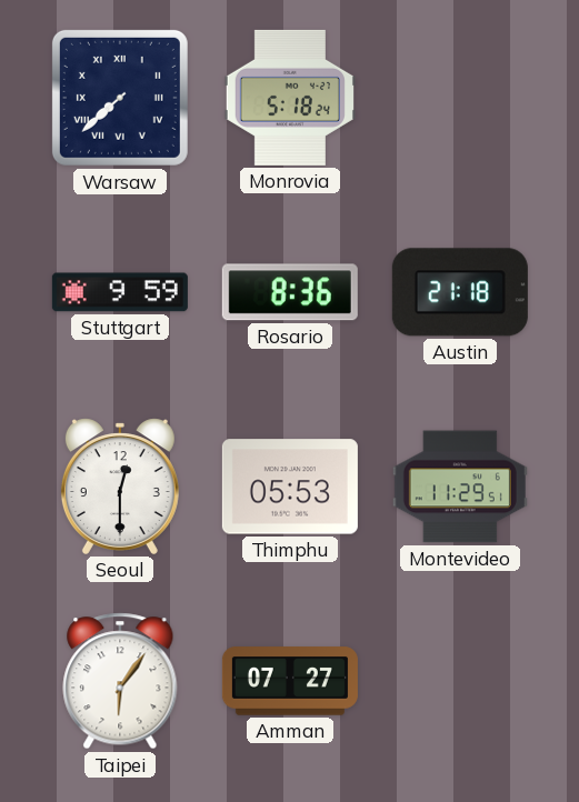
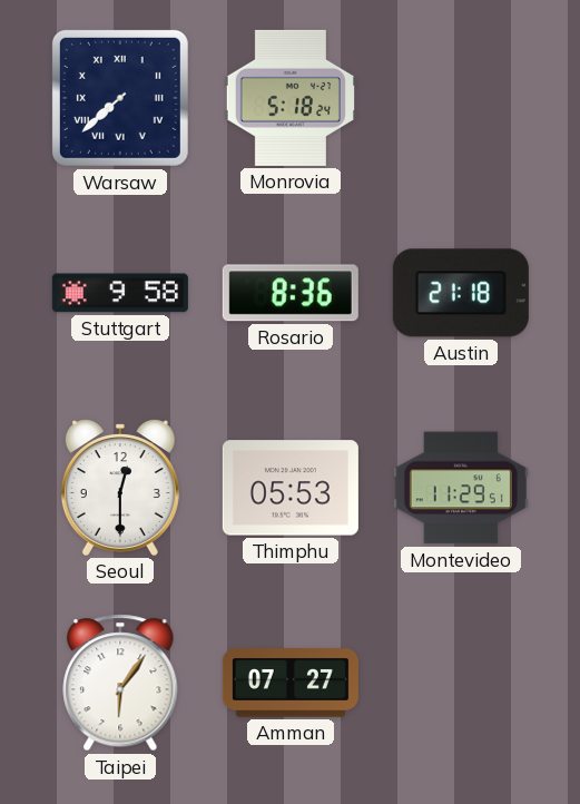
Stuttgart: 9:59 -> 9:58
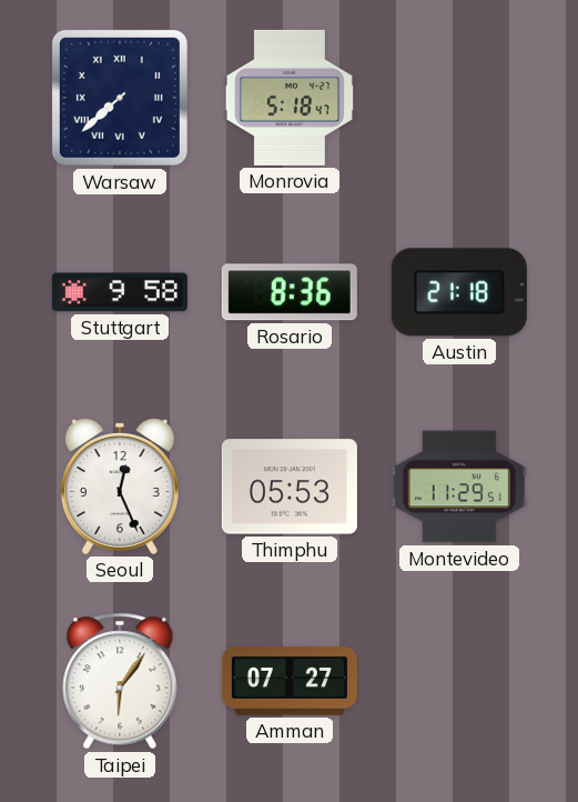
Monrovia: 5:18:24 -> 5:18:47
Seoul: 12:30 -> 12:26
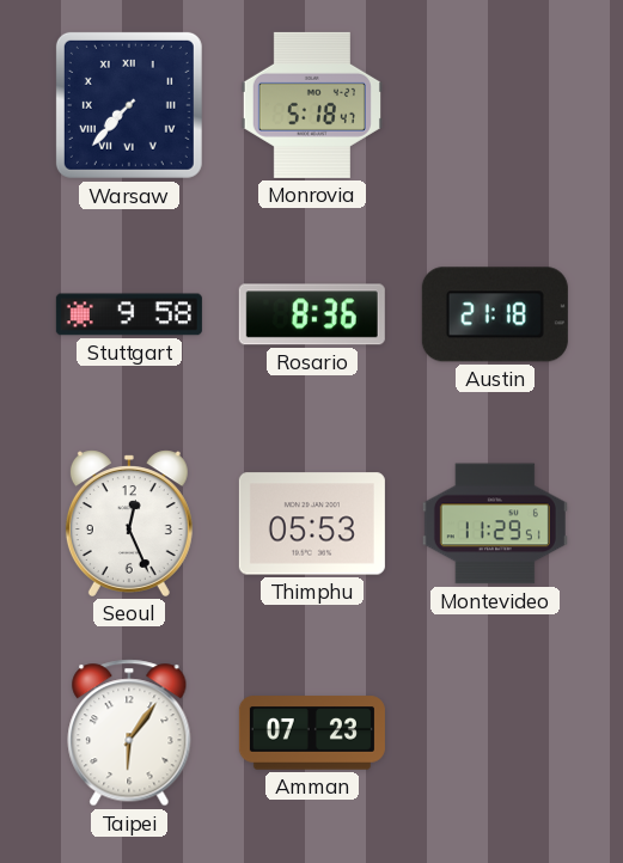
Warsaw: 7:38 -> 7:37
Amman: 07:27 -> 07:23
